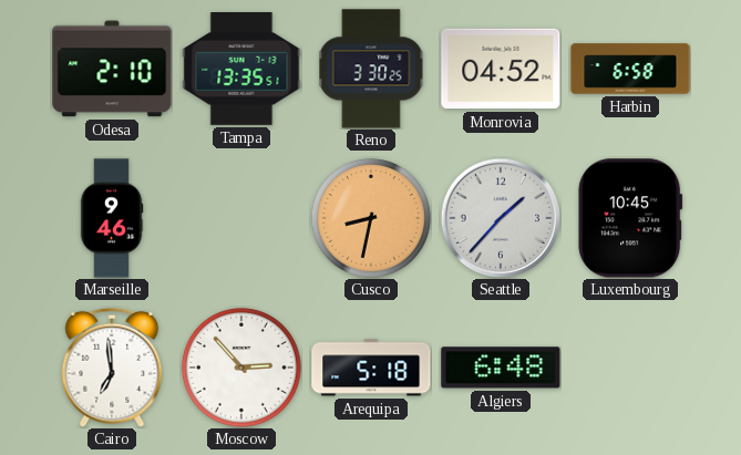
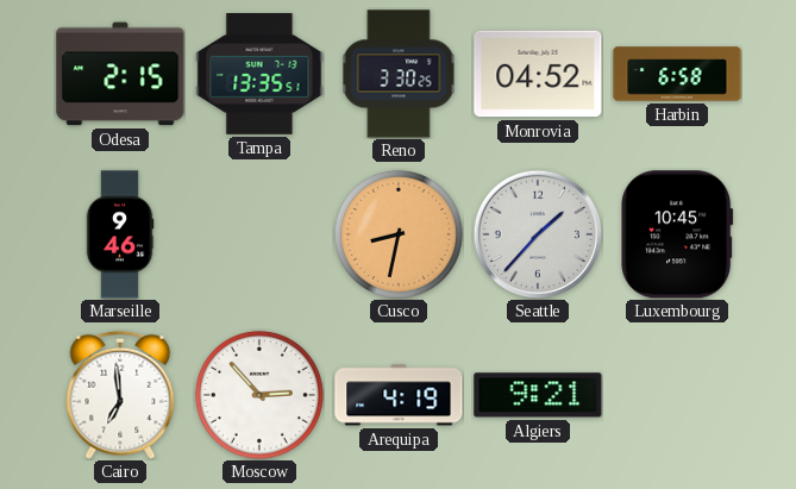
Odesa: 2:10 -> 2:15
Arequipa: 5:18 -> 4:19
Algiers: 6:48 -> 9:21
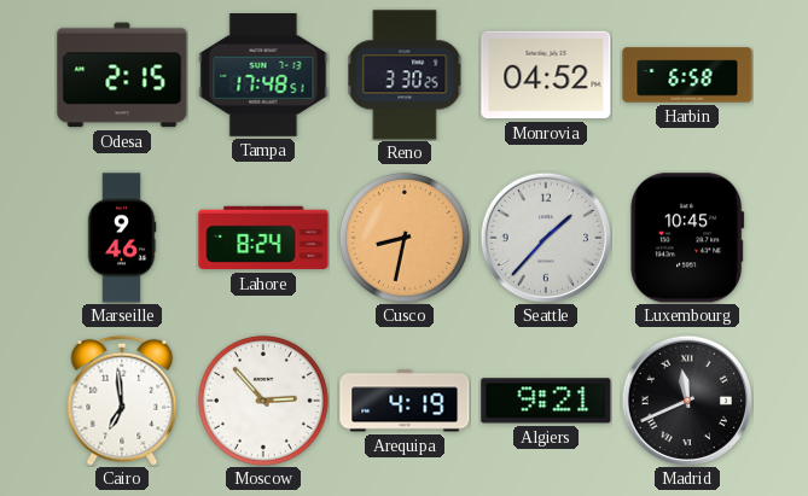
Tampa: 13:35 -> 17:48
Lahore: none -> 8:24
Madrid: none -> 11:41
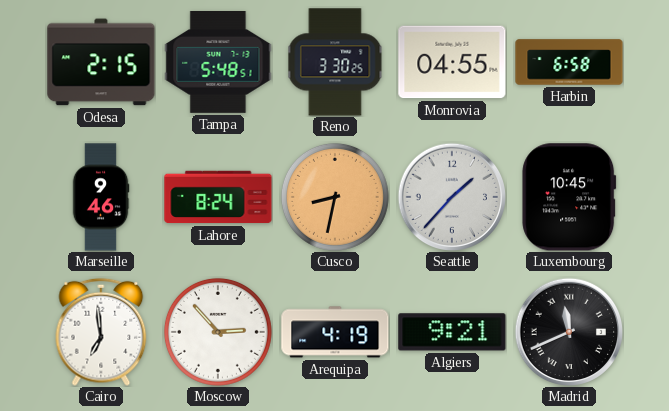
Tampa: 17:48 -> 5:48
Monrovia: 04:52 -> 04:55
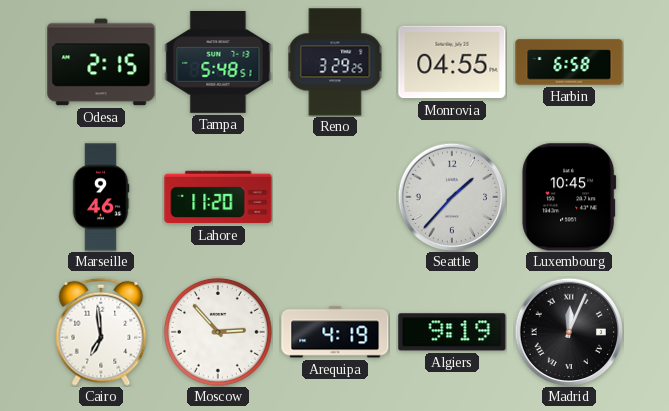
Reno: 3:30 -> 3:29
Lahore: 8:24 -> 11:20
Cusco: 8:32 -> none
Algiers: 9:21 -> 9:19
Madrid: 11:41 -> 12:04
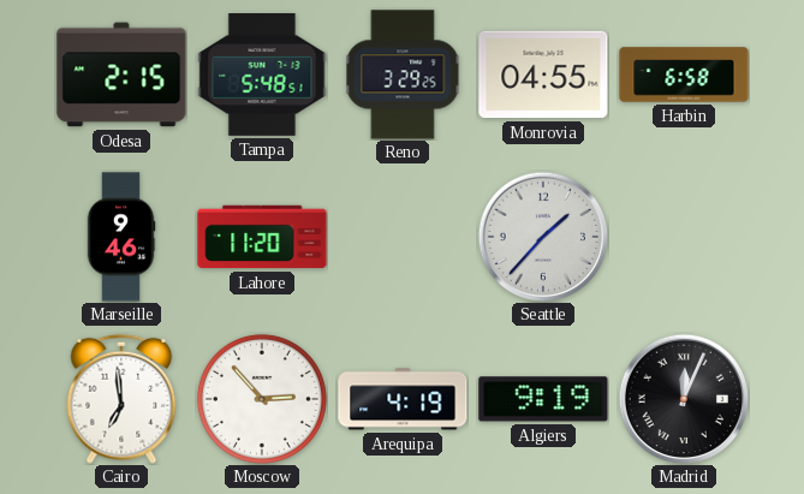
Luxembourg: 10:45 -> none
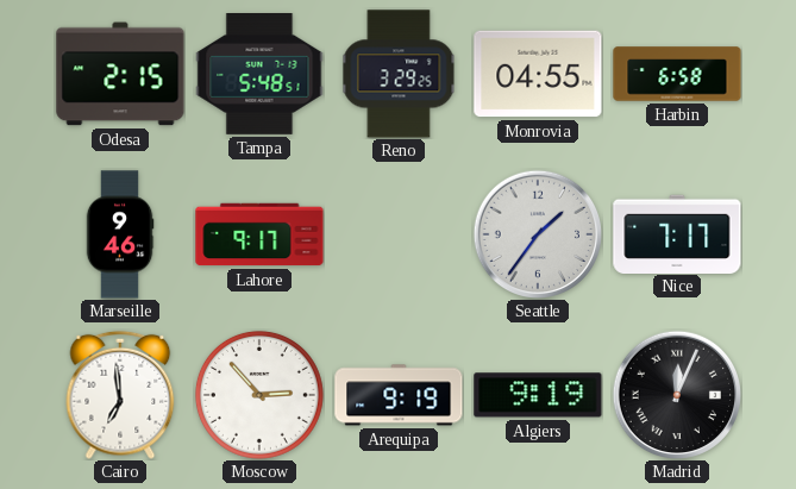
Lahore: 11:20 -> 9:17
Seattle: 1:37 -> 1:36
Nice: none -> 7:17
Arequipa: 4:19 -> 9:19
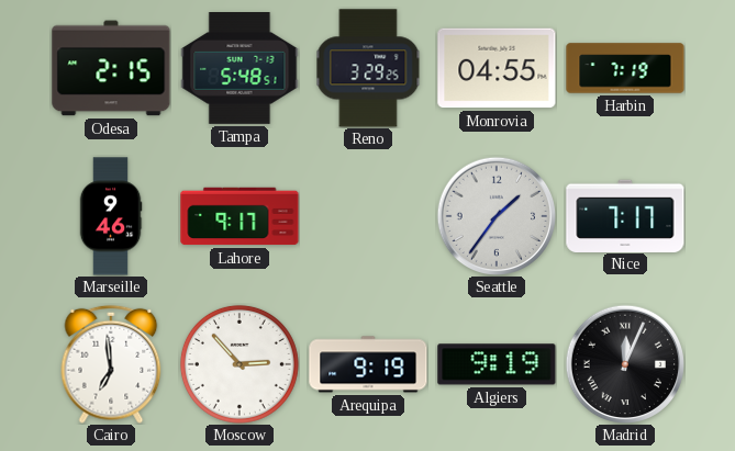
Harbin: 6:58 -> 7:19
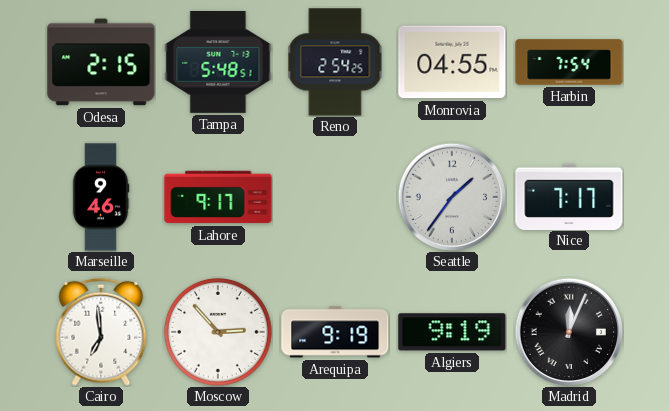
Reno: 3:29 -> 2:54
Harbin: 7:19 -> 7:54
